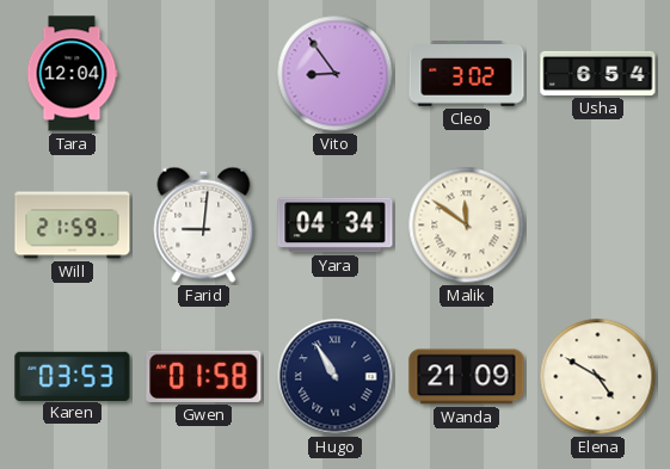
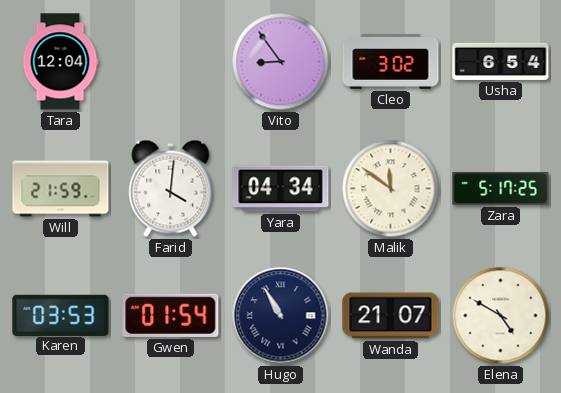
Farid: 9:01 -> 4:01
Zara: none -> 5:17
Gwen: 01:58 -> 01:54
Wanda: 21:09 -> 21:07
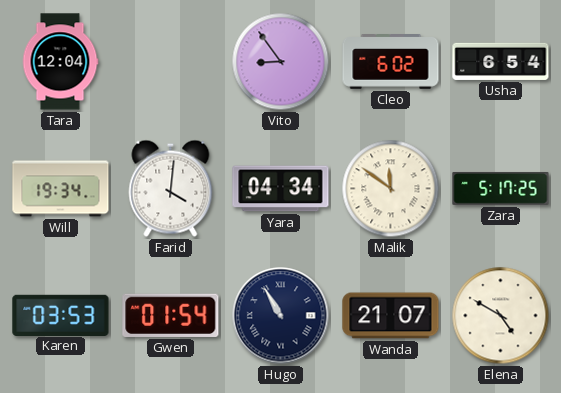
Cleo: 3:02 -> 6:02
Will: 21:59 -> 19:34
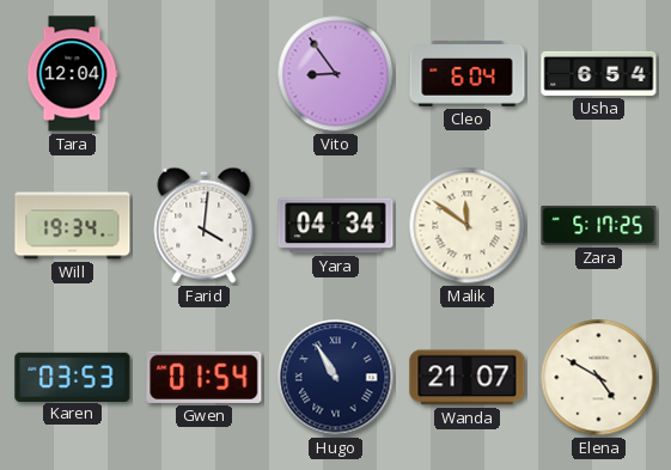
Cleo: 6:02 -> 6:04
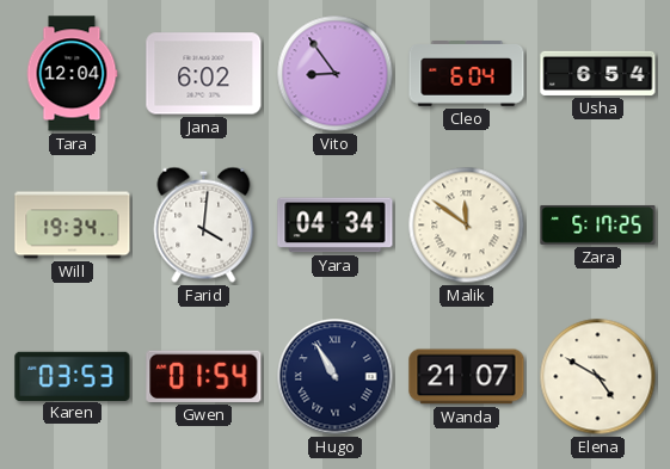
Jana: none -> 6:02
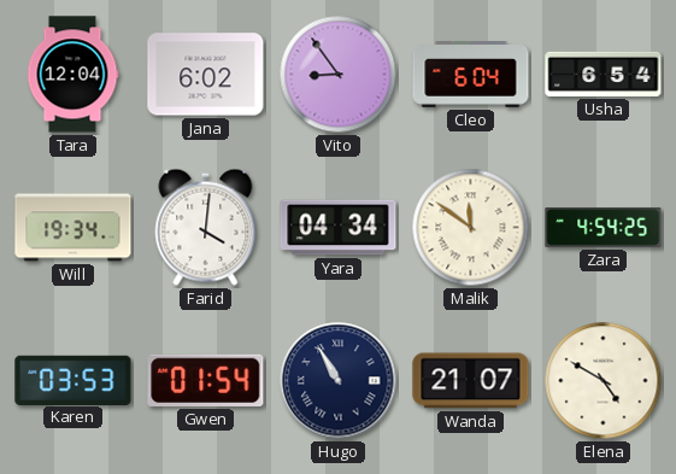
Zara: 5:17 -> 4:54
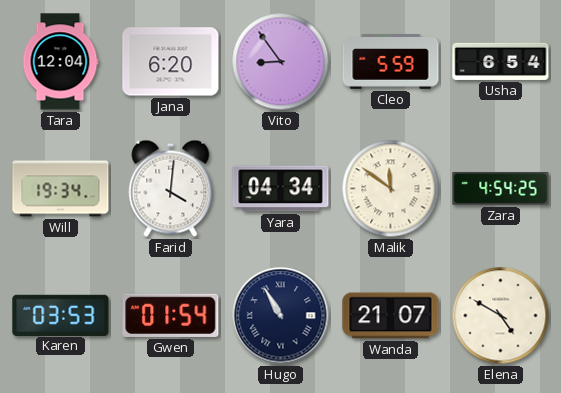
Jana: 6:02 -> 6:20
Cleo: 6:04 -> 5:59
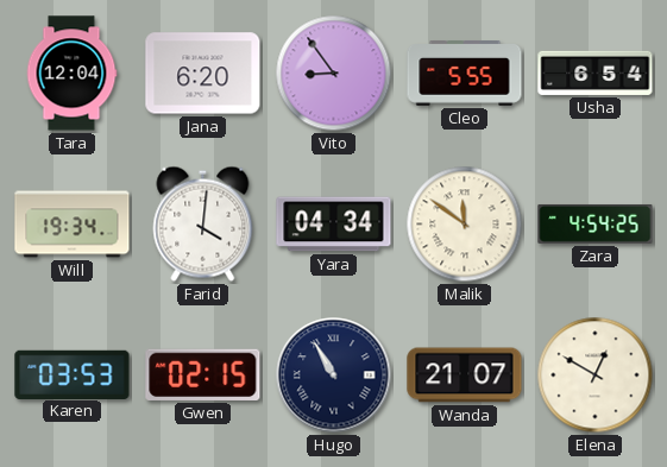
Cleo: 5:59 -> 5:55
Gwen: 01:54 -> 02:15
Elena: 4:50 -> 12:50
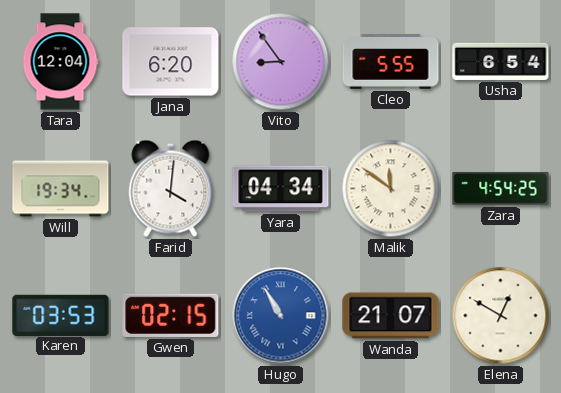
Hugo dial: navy -> blue
